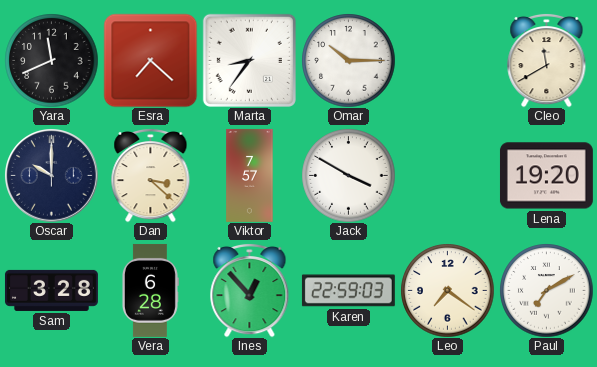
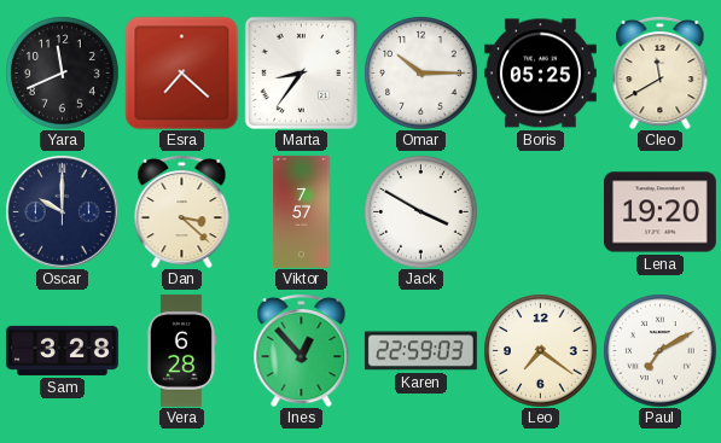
Boris: none -> 05:25
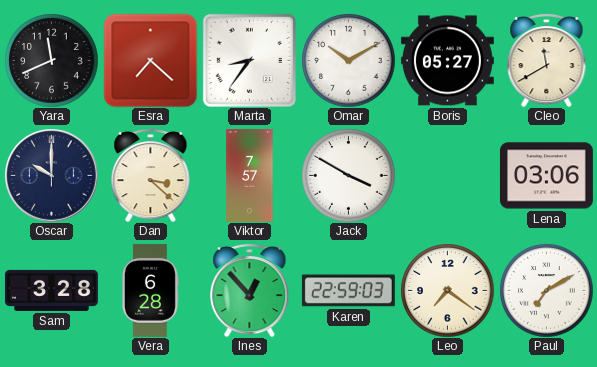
Omar: 10:15 -> 10:10
Boris: 05:25 -> 05:27
Lena: 19:20 -> 03:06
